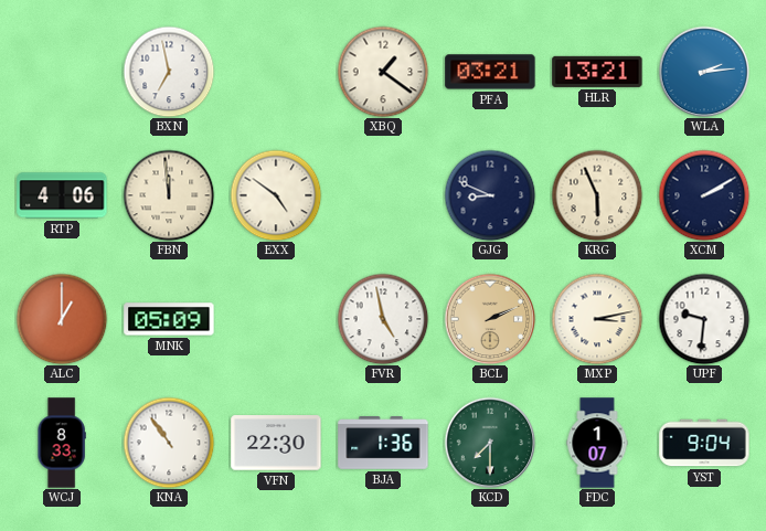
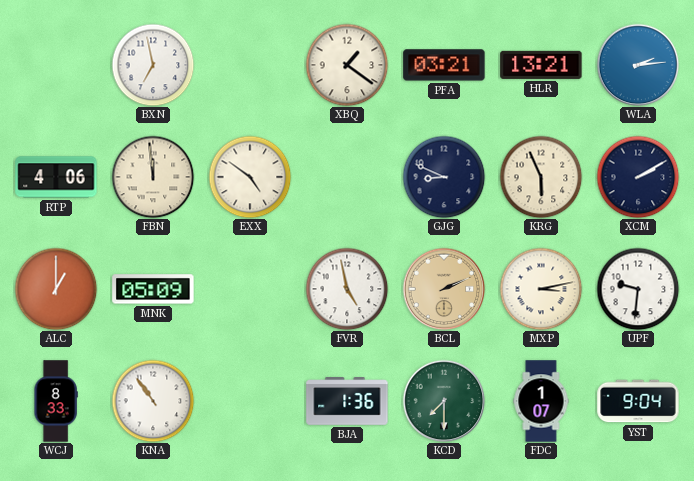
VFN: 22:30 -> none
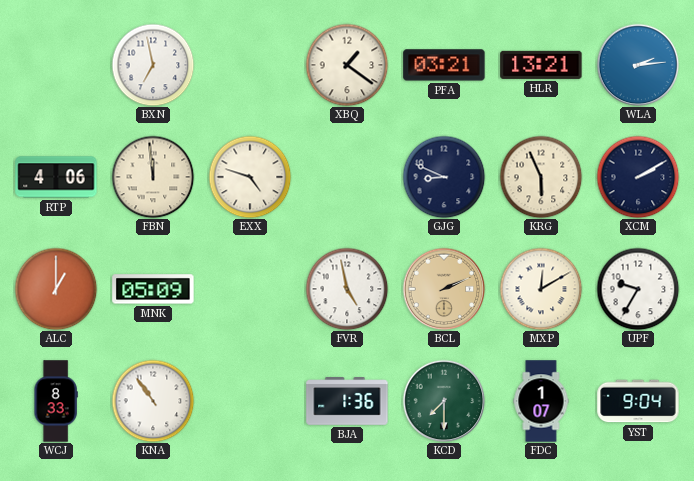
EXX: 4:51 -> 4:48
MXP: 3:13 -> 12:10
UPF: 9:31 -> 9:35
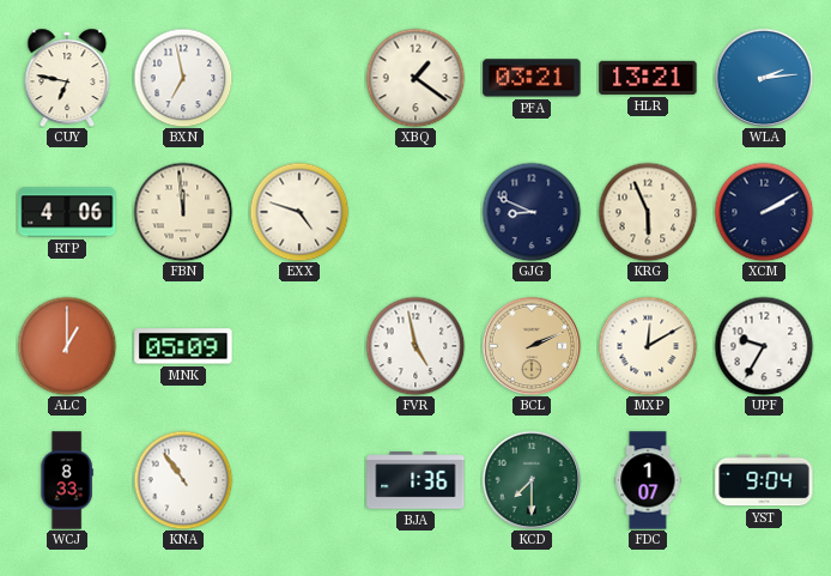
CUY: none -> 6:47
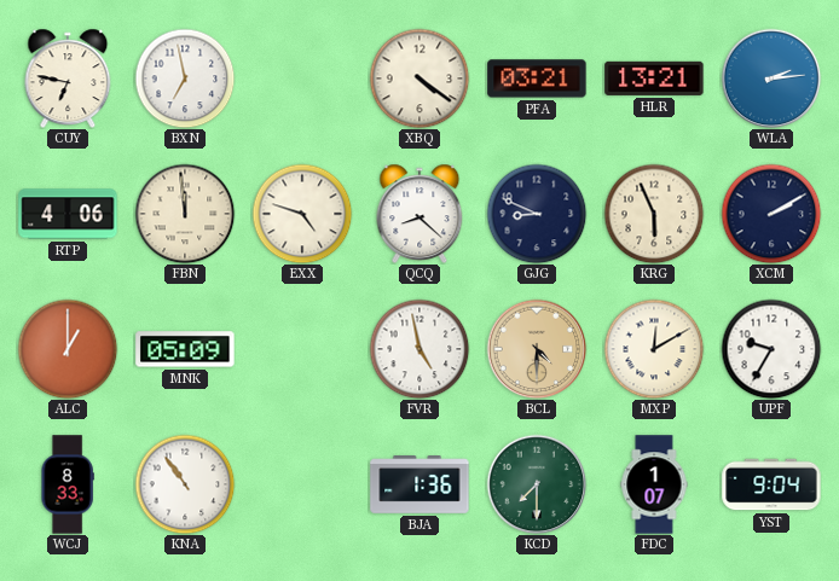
XBQ: 1:21 -> 4:21
QCQ: none -> 8:22
BCL: 2:11 -> 4:30
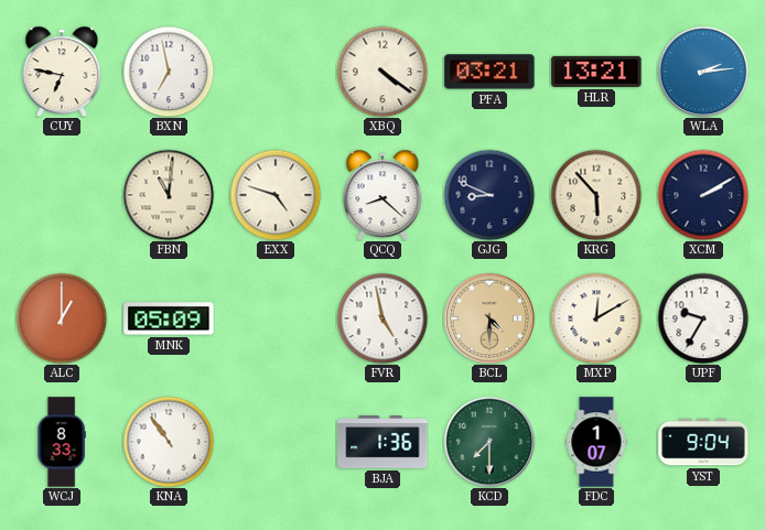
RTP: 4:06 -> none
FBN: 11:59 -> 11:01
KRG: 5:56 -> 5:53
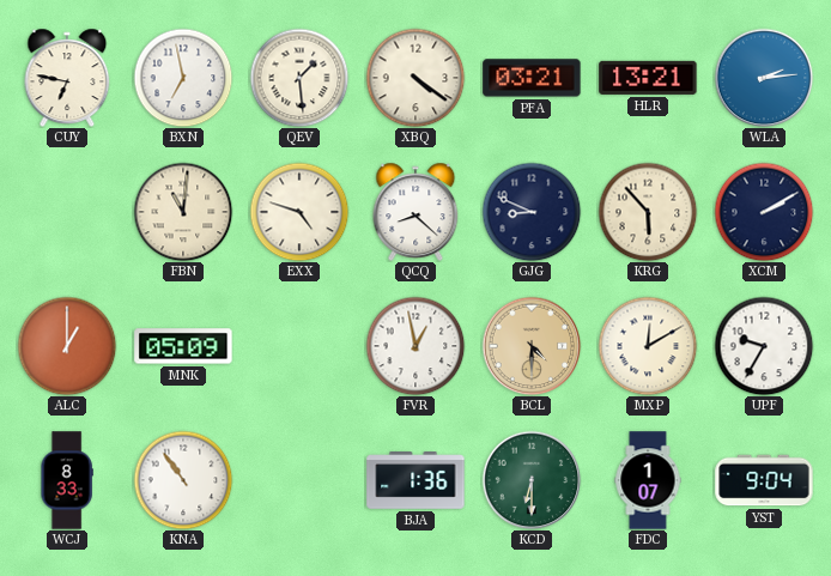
QEV: none -> 1:29
FVR: 4:58 -> 12:58
KCD: 7:30 -> 6:30
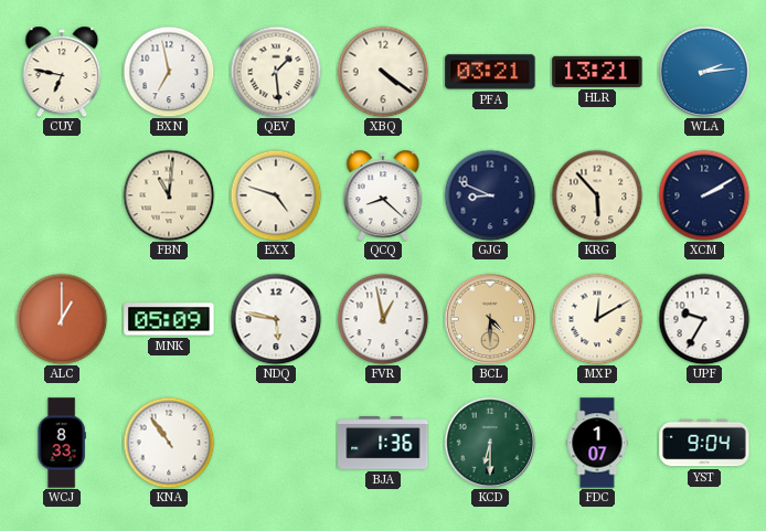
NDQ: none -> 5:47
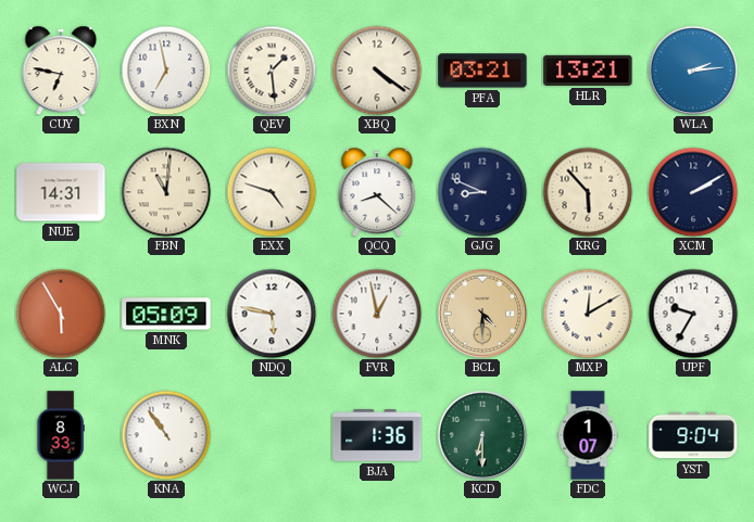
NUE: none -> 14:31
ALC: 1:00 -> 5:55
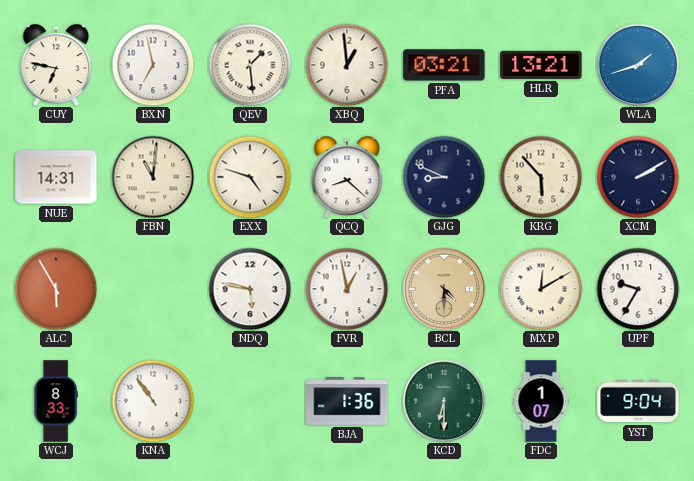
XBQ: 4:21 -> 12:59
WLA: 2:14 -> 1:42
MNK: 05:09 -> none
